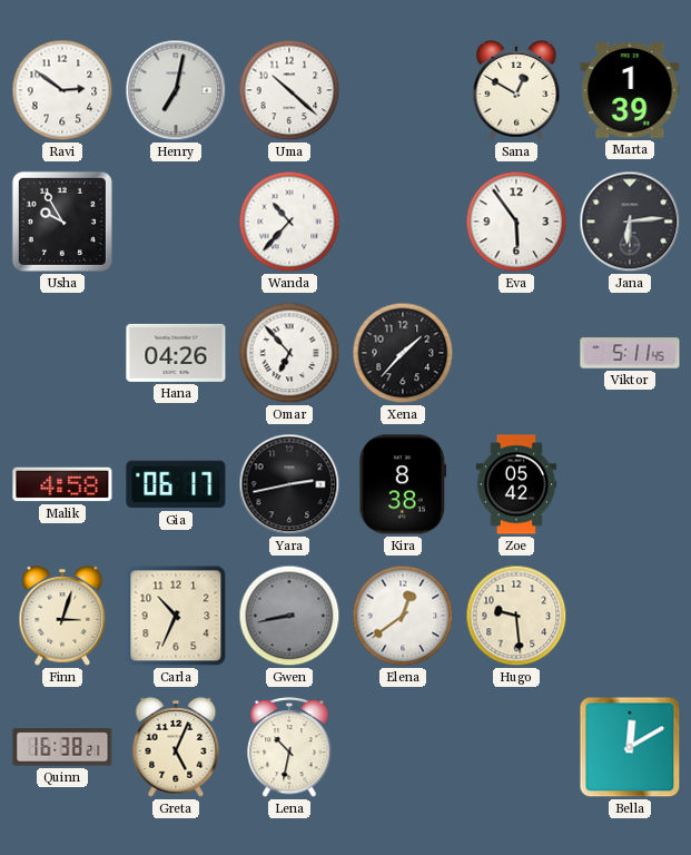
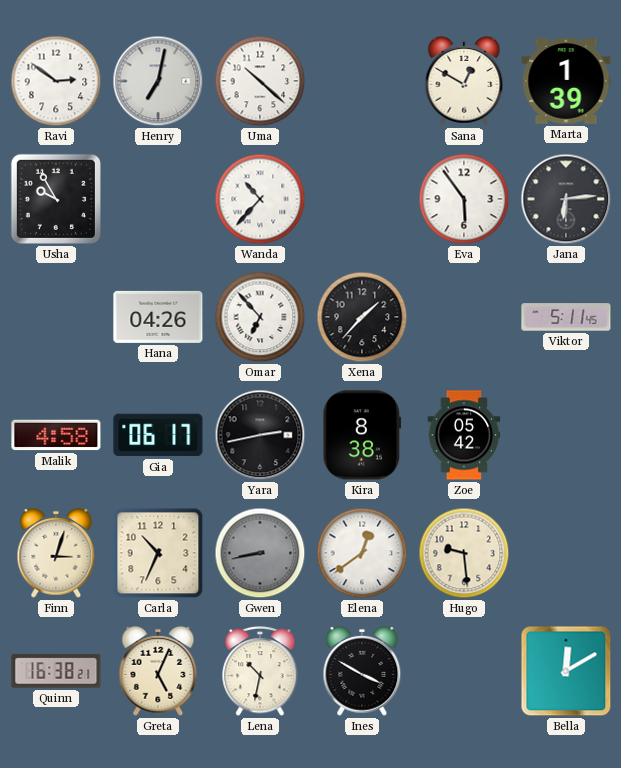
Ines: none -> 3:50
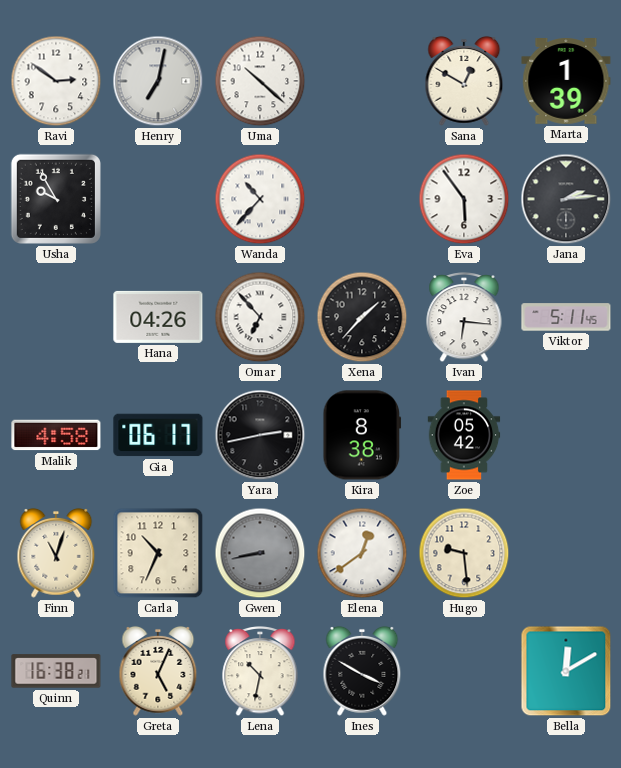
Jana: 6:14 -> 2:14
Ivan: none -> 6:16
Finn: 3:03 -> 11:03
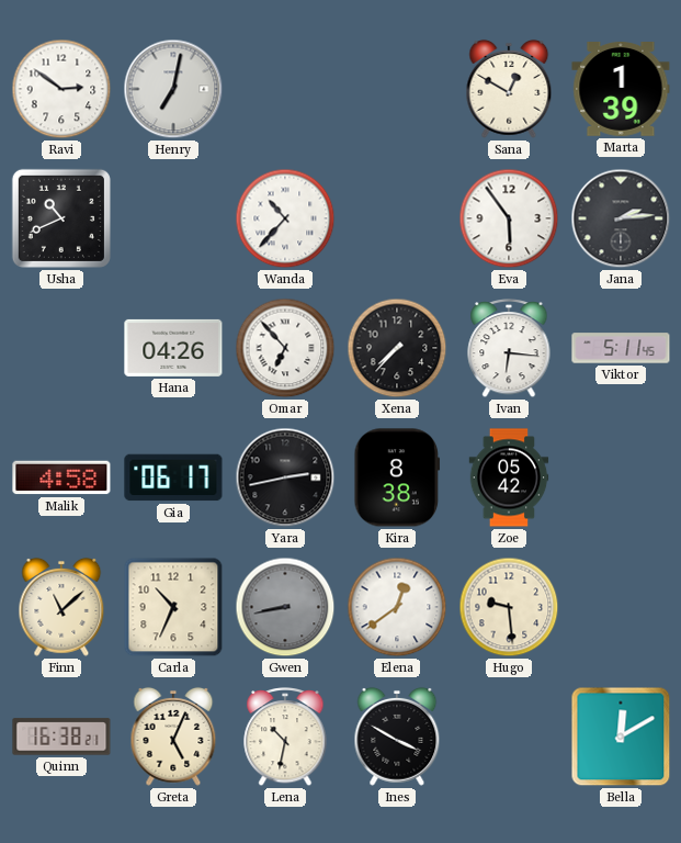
Uma: 10:22 -> none
Usha: 9:55 -> 10:41
Xena: 1:37 -> 7:37
Finn: 11:03 -> 11:08
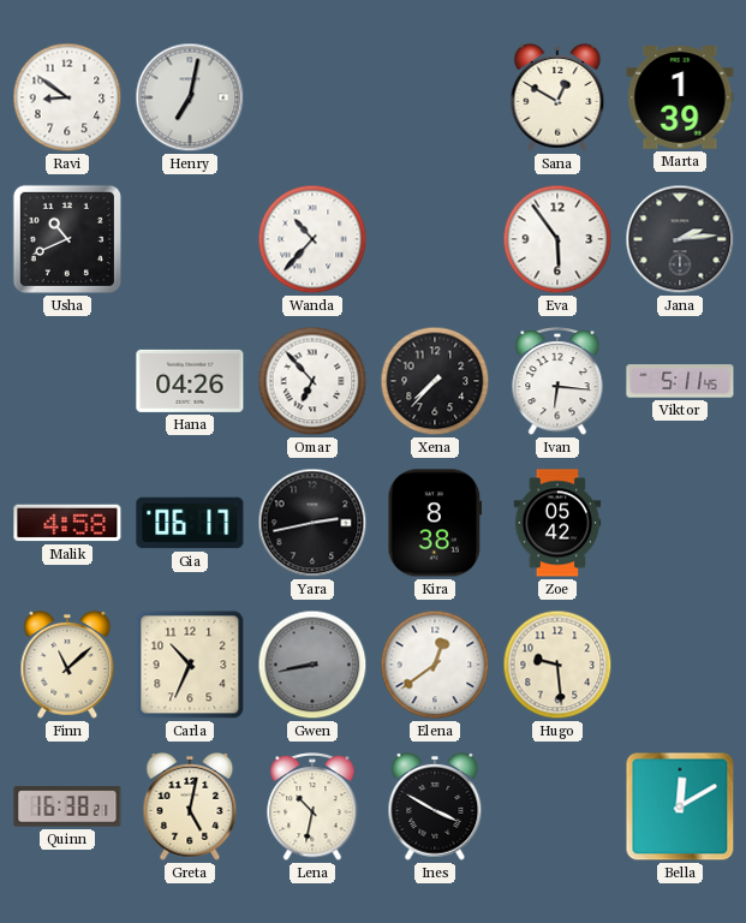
Ravi: 2:51 -> 8:51
Greta: 5:04 -> 5:02
